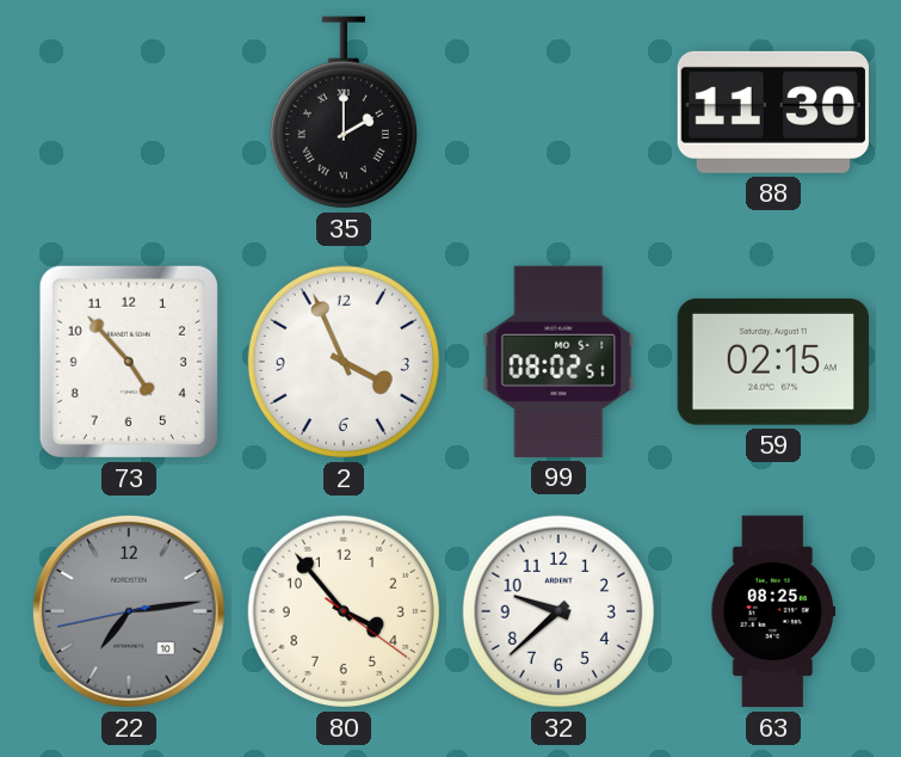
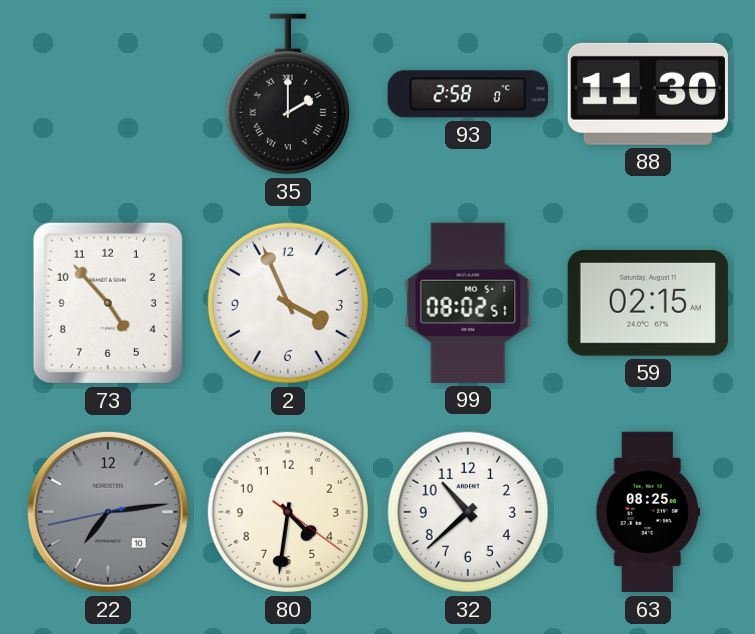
93: none -> 2:58
80: 3:53 -> 4:31
32: 9:38 -> 10:38
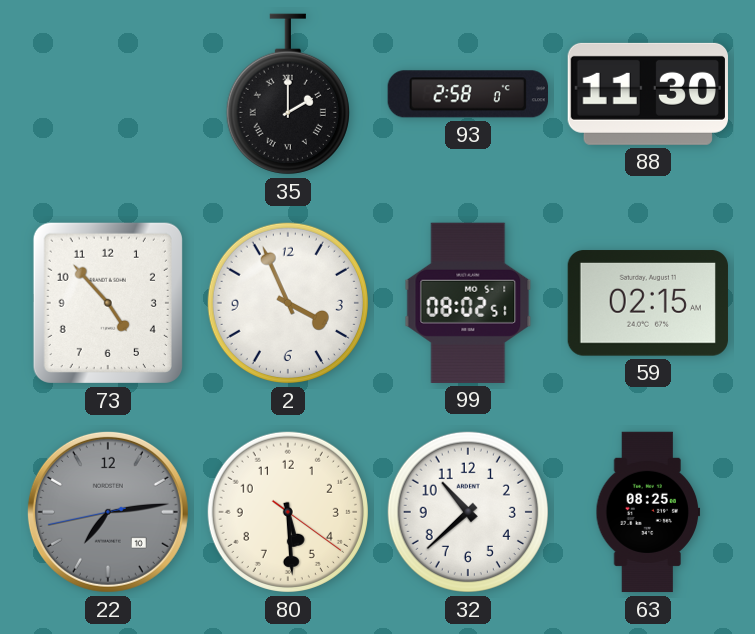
80: 4:31 -> 5:29
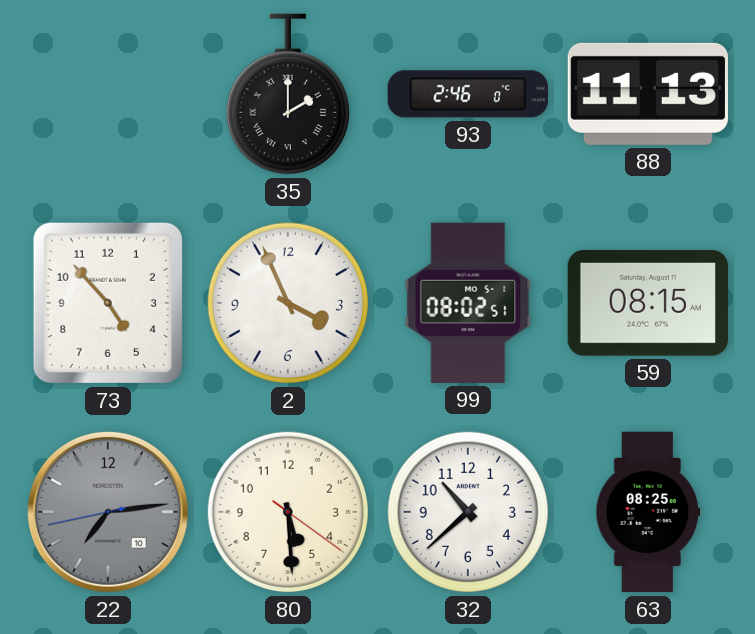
93: 2:58 -> 2:46
88: 11:30 -> 11:13
59: 02:15 -> 08:15
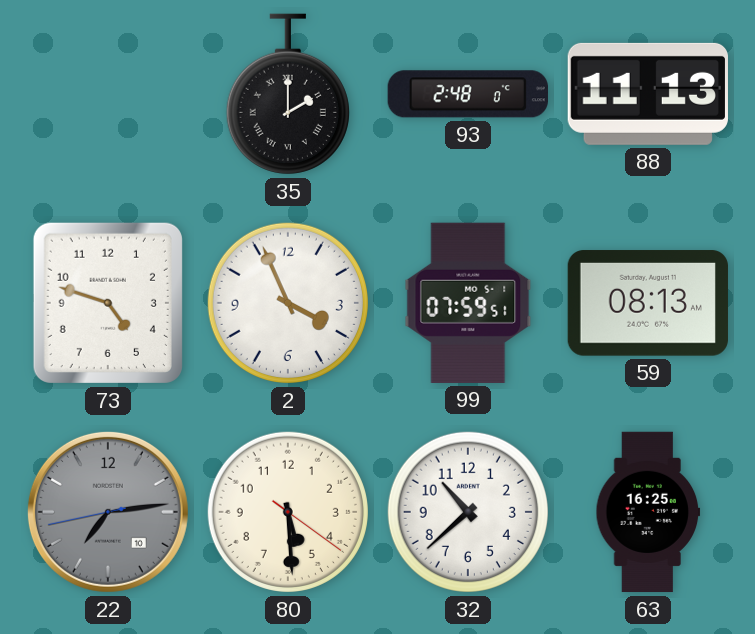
93: 2:46 -> 2:48
73: 4:53 -> 4:48
99: 08:02 -> 07:59
59: 08:15 -> 08:13
63: 08:25 -> 16:25
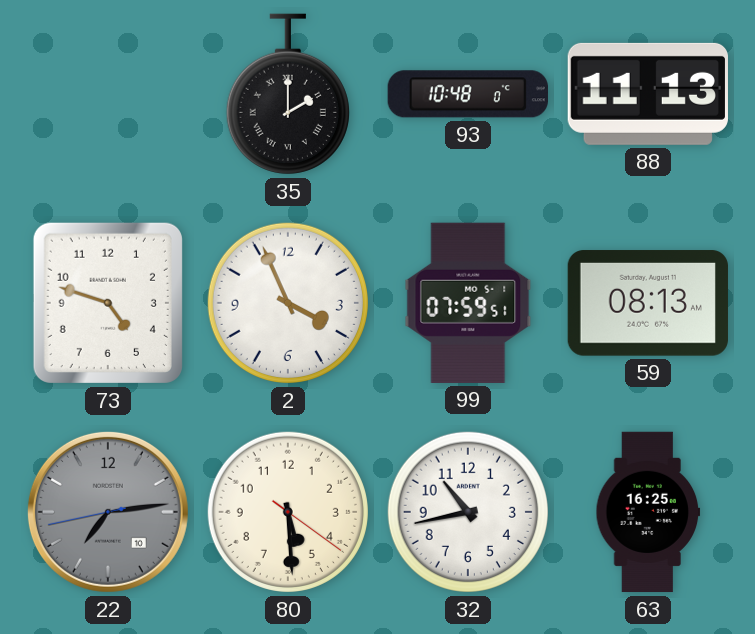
93: 2:48 -> 10:48
32: 10:38 -> 10:43
